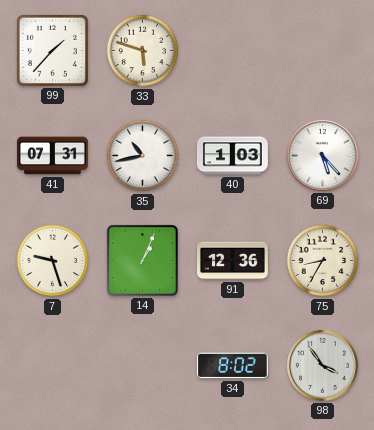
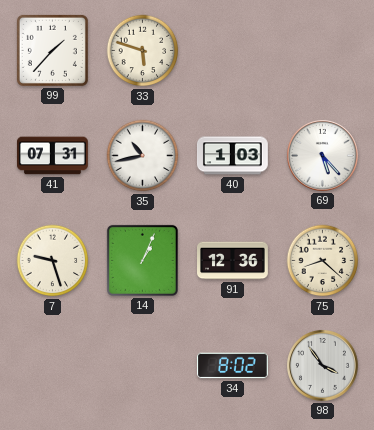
75: 8:35 -> 8:22
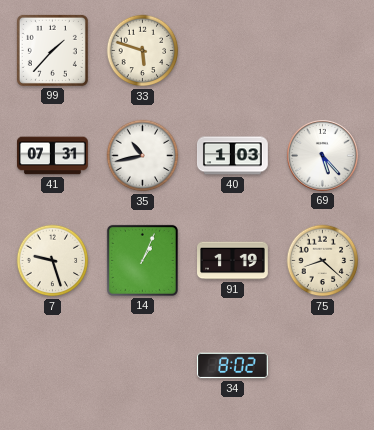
91: 12:36 -> 1:19
98: 3:54 -> none
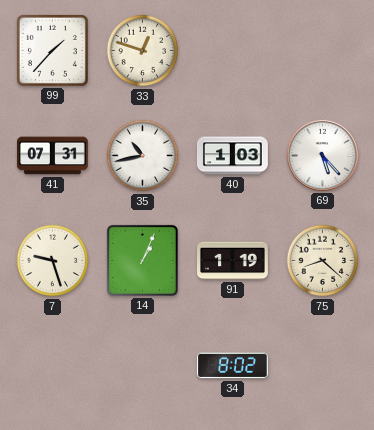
33: 5:48 -> 12:48
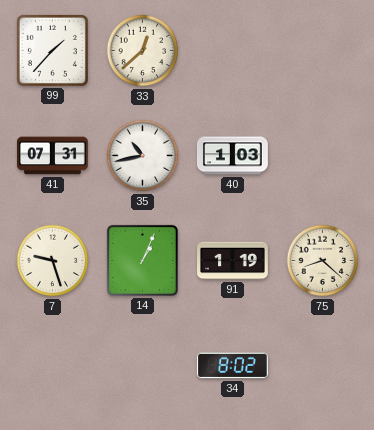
33: 12:48 -> 12:38
69: 5:23 -> none
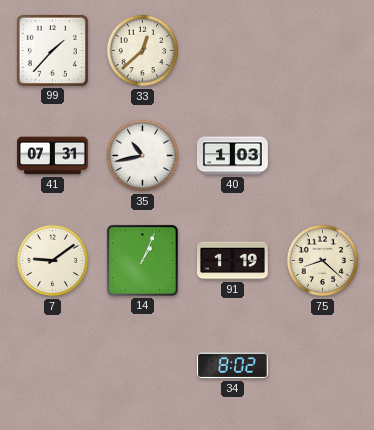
7: 9:27 -> 9:09
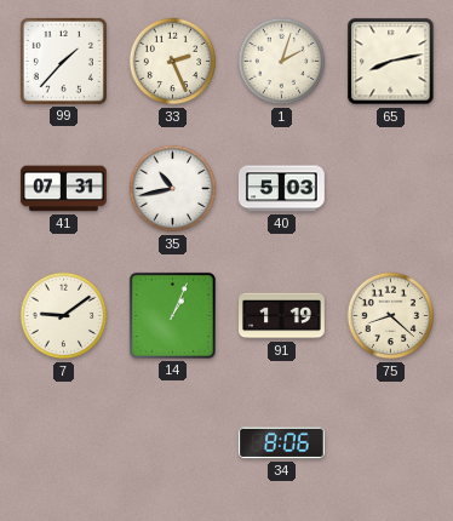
33: 12:38 -> 2:26
1: none -> 2:03
65: none -> 8:13
40: 1:03 -> 5:03
34: 8:02 -> 8:06
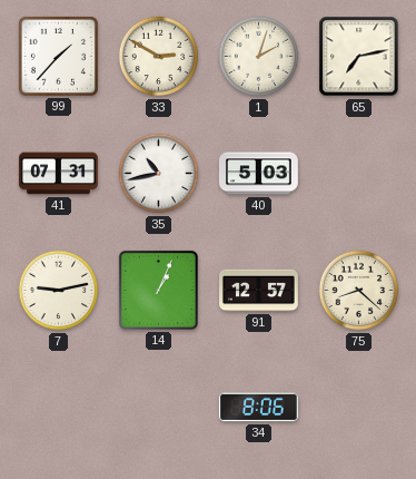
33: 2:26 -> 2:50
65: 8:13 -> 7:13
7: 9:09 -> 9:13
91: 1:19 -> 12:57
